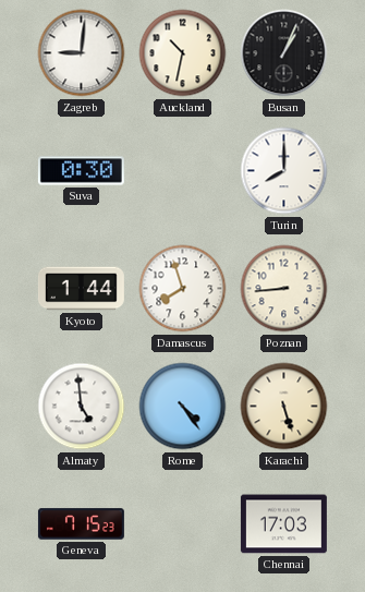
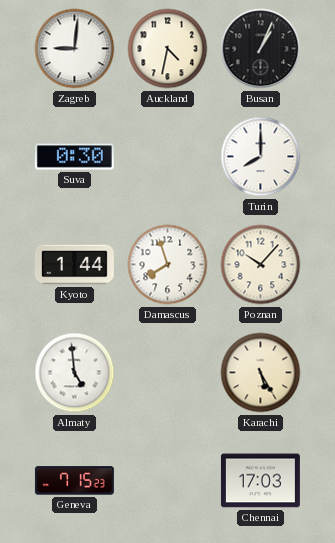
Auckland: 10:32 -> 4:32
Poznan: 8:44 -> 10:07
Rome: 4:24 -> none
Karachi: 5:27 -> 5:25
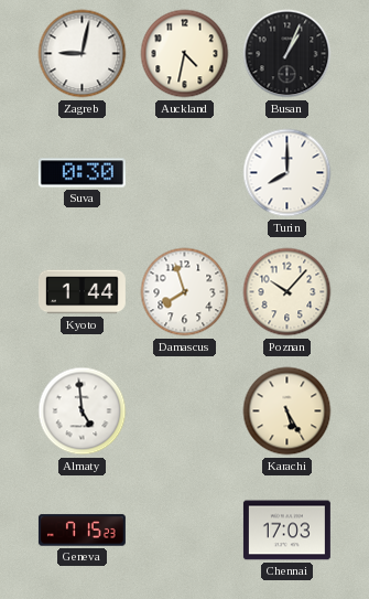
Zagreb: 9:01 -> 9:02
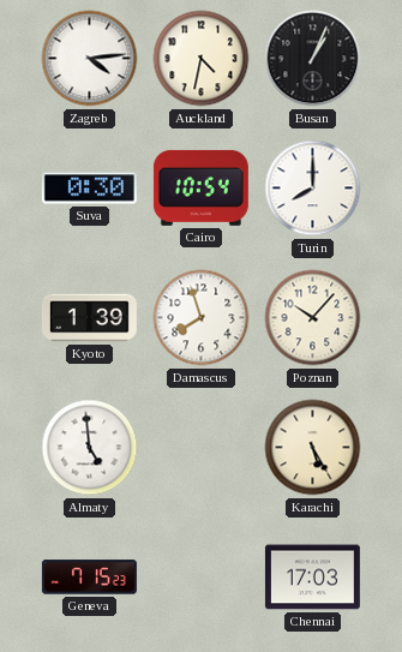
Zagreb: 9:02 -> 4:14
Cairo: none -> 10:54
Kyoto: 1:44 -> 1:39
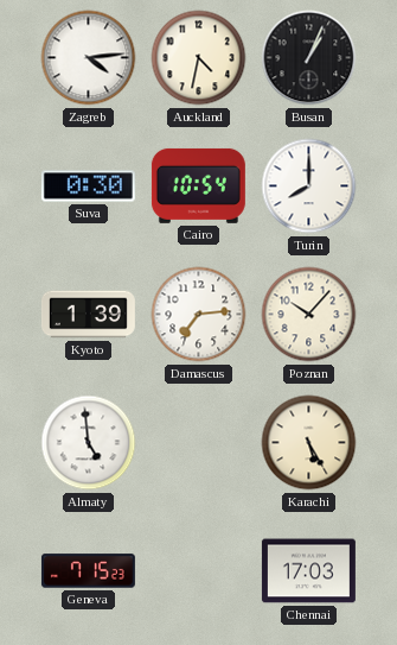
Damascus: 7:57 -> 7:14
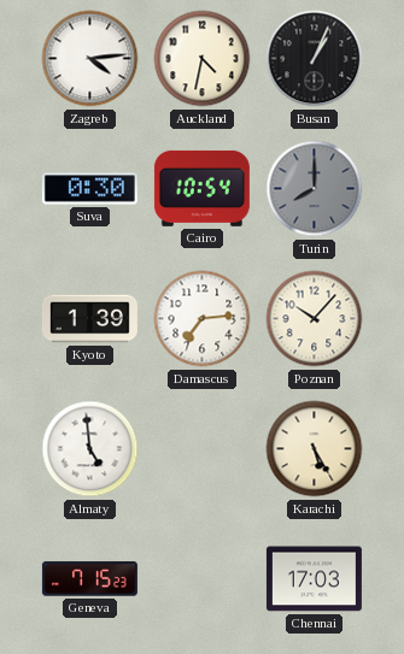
Turin dial: white -> grey
